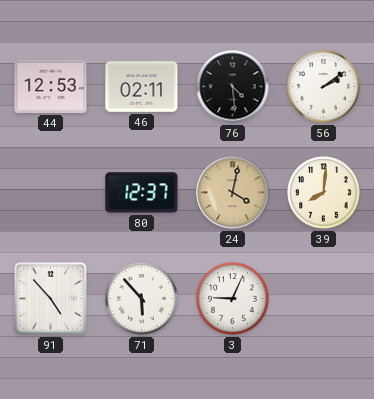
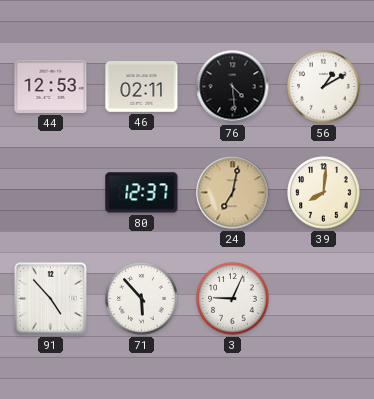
56: 2:09 -> 1:10
24: 4:02 -> 7:02
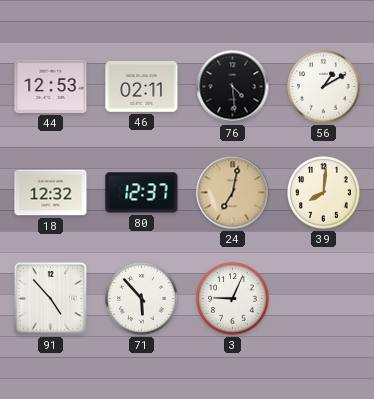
18: none -> 12:32
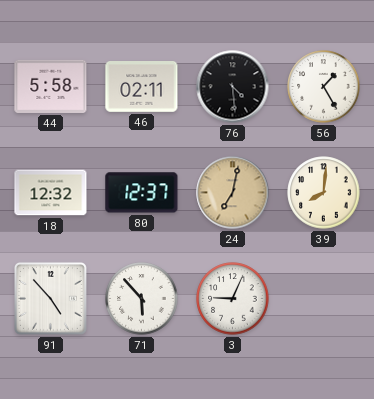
44: 12:53 -> 5:58
56: 1:10 -> 1:25
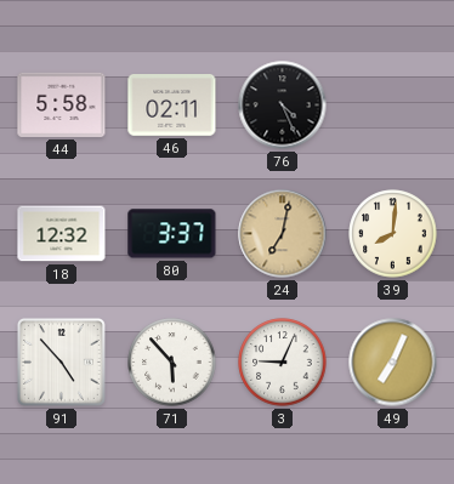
76: 4:29 -> 4:26
56: 1:25 -> none
80: 12:37 -> 3:37
49: none -> 7:04
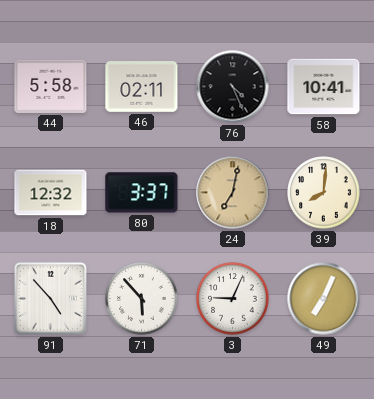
58: none -> 10:41
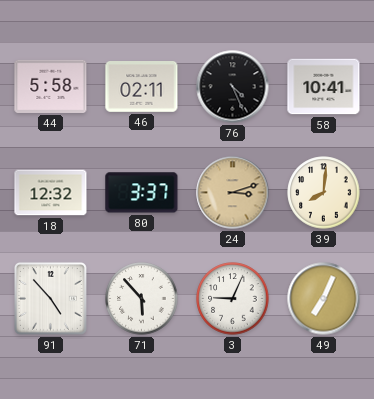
24: 7:02 -> 3:12
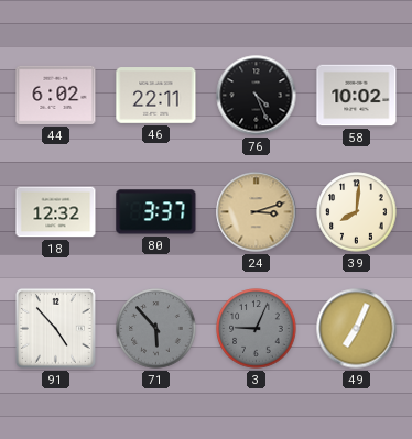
44: 5:58 -> 6:02
46: 02:11 -> 22:11
58: 10:41 -> 10:02
71 dial: white -> grey
3 dial: white -> grey
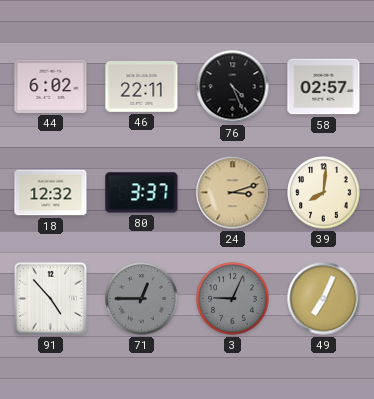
58: 10:02 -> 02:57
71: 5:53 -> 12:45
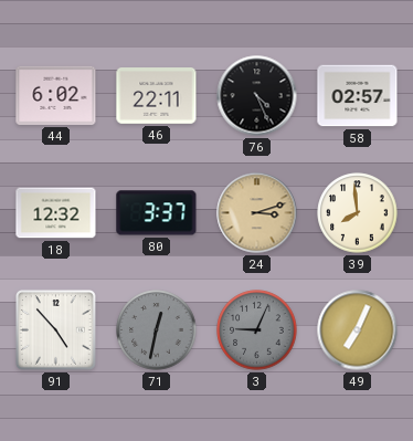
39: 8:01 -> 7:59
71: 12:45 -> 12:32
